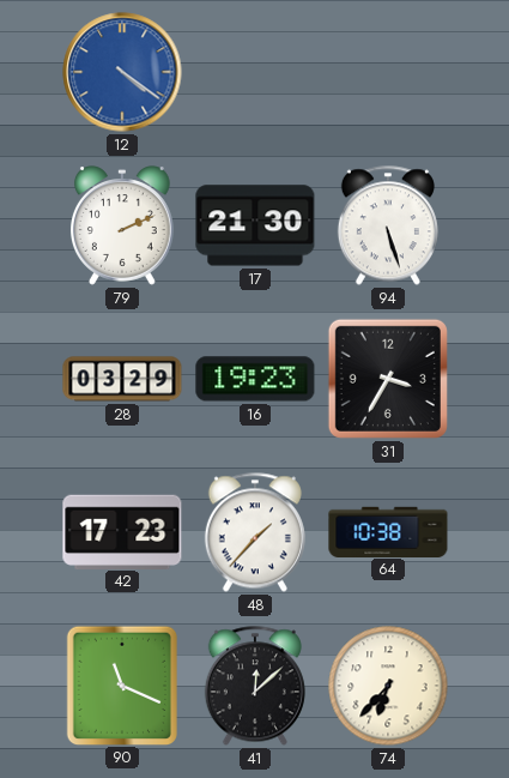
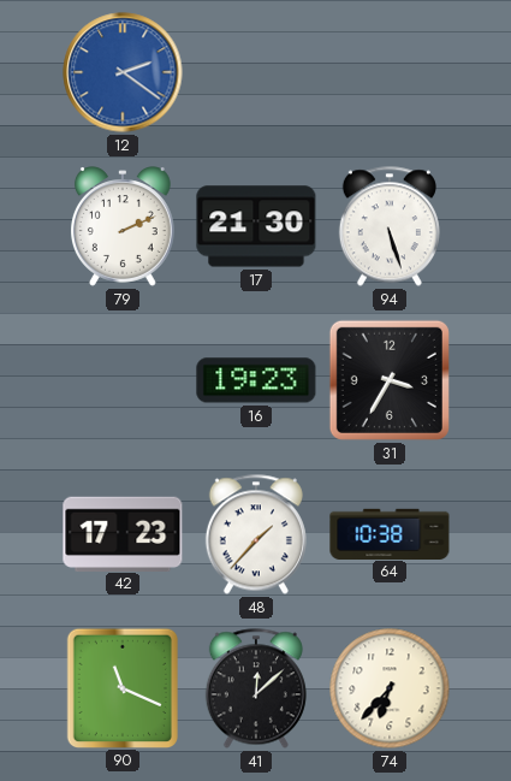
12: 4:21 -> 2:21
28: 03:29 -> none
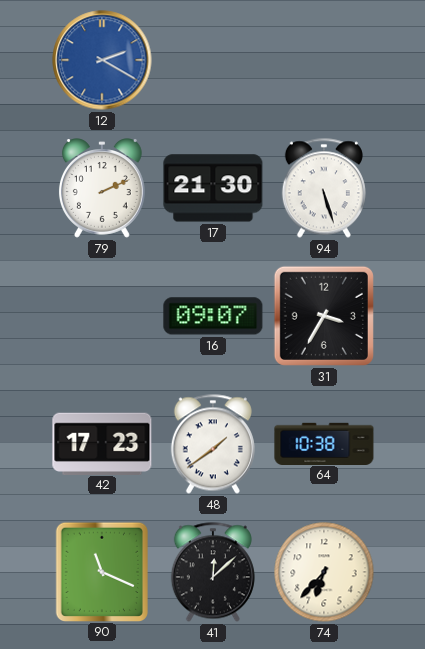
12: 2:21 -> 2:20
16: 19:23 -> 09:07
48: 1:37 -> 1:39
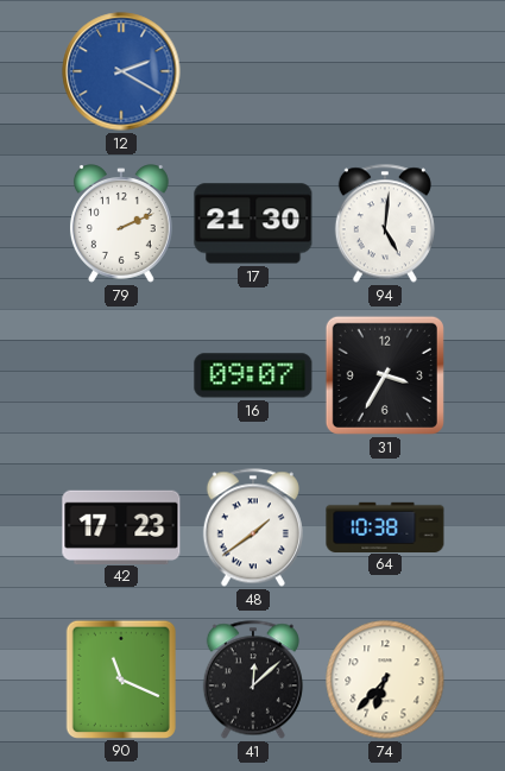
94: 5:27 -> 5:01
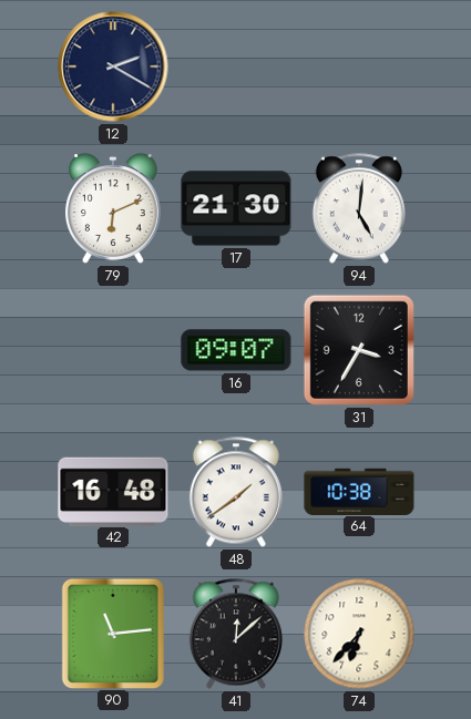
12 dial: blue -> navy
79: 2:11 -> 6:11
42: 17:23 -> 16:48
90: 11:19 -> 11:14
